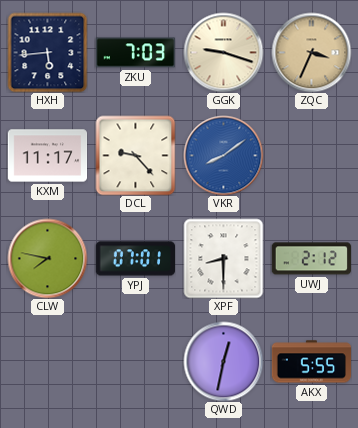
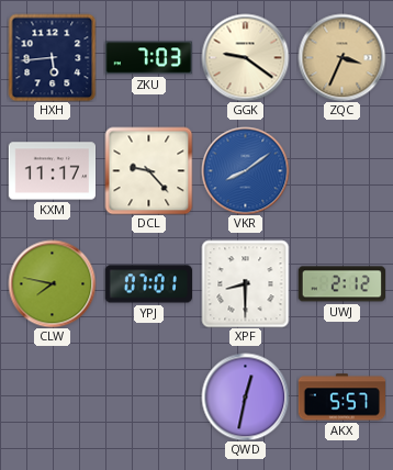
GGK: 9:18 -> 9:21
AKX: 5:55 -> 5:57
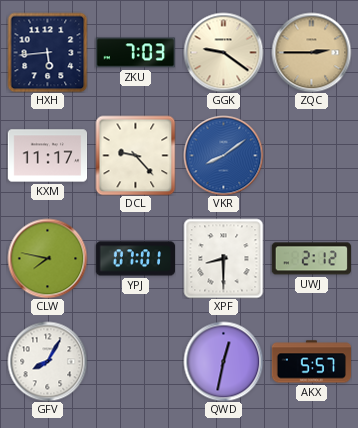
ZQC: 3:34 -> 2:45
GFV: none -> 8:05
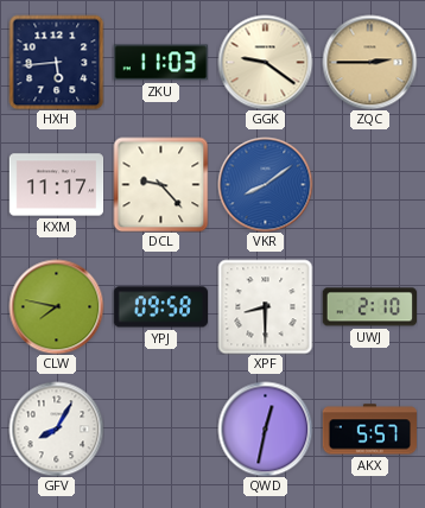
ZKU: 7:03 -> 11:03
YPJ: 07:01 -> 09:58
UWJ: 2:12 -> 2:10
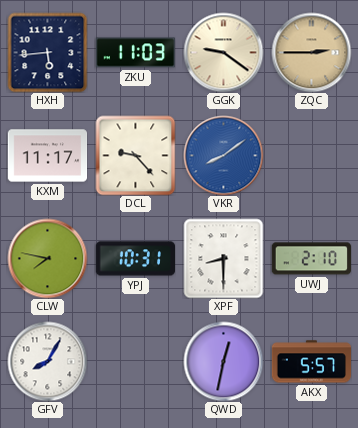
YPJ: 09:58 -> 10:31
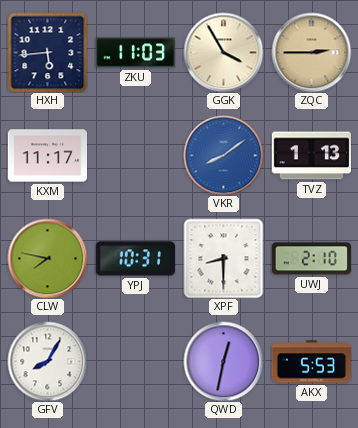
GGK: 9:21 -> 3:55
DCL: 9:23 -> none
TVZ: none -> 1:13
AKX: 5:57 -> 5:53
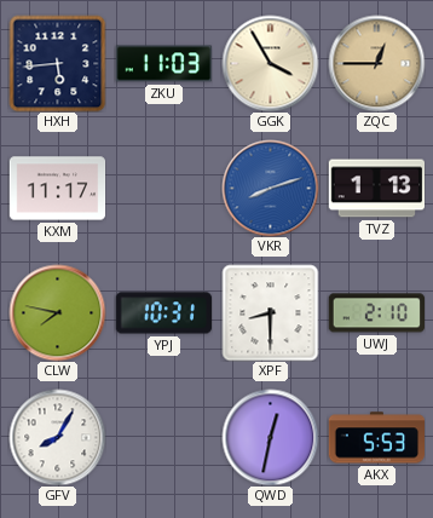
ZQC: 2:45 -> 12:45
VKR: 8:09 -> 8:12
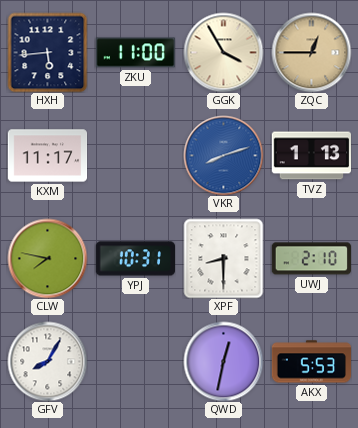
ZKU: 11:03 -> 11:00
